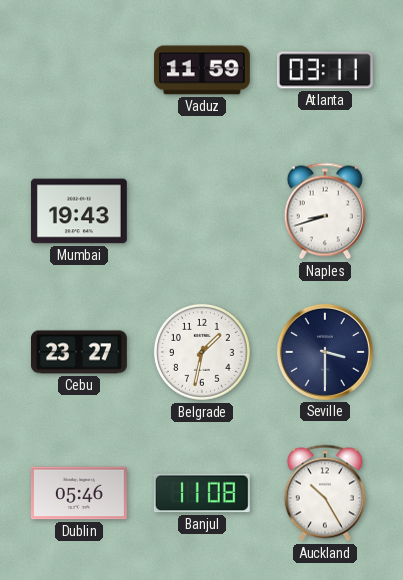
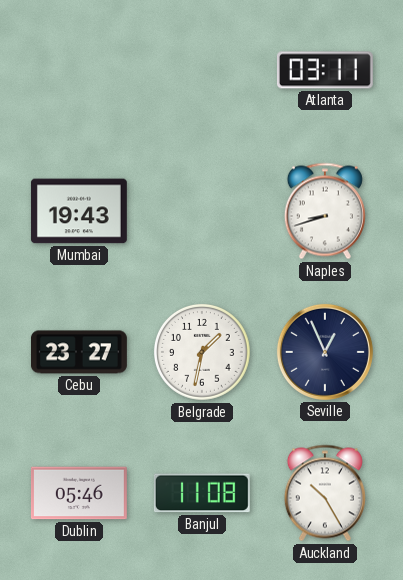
Vaduz: 11:59 -> none
Seville: 3:30 -> 12:56
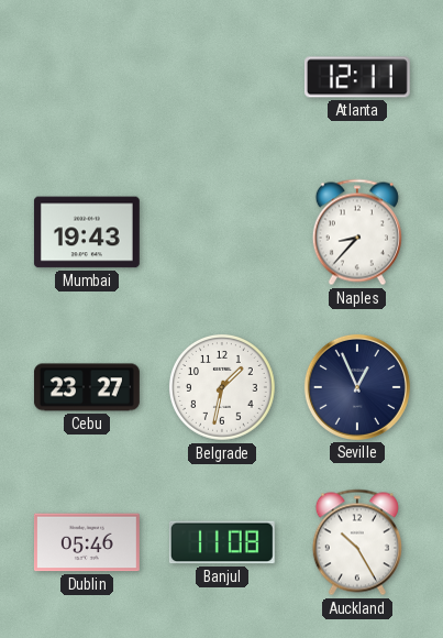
Atlanta: 03:11 -> 12:11
Naples: 8:42 -> 8:37
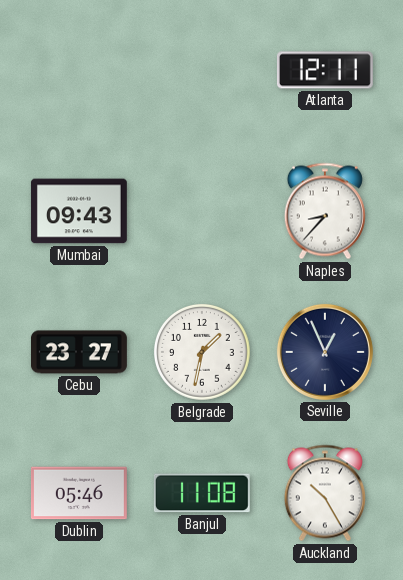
Mumbai: 19:43 -> 09:43
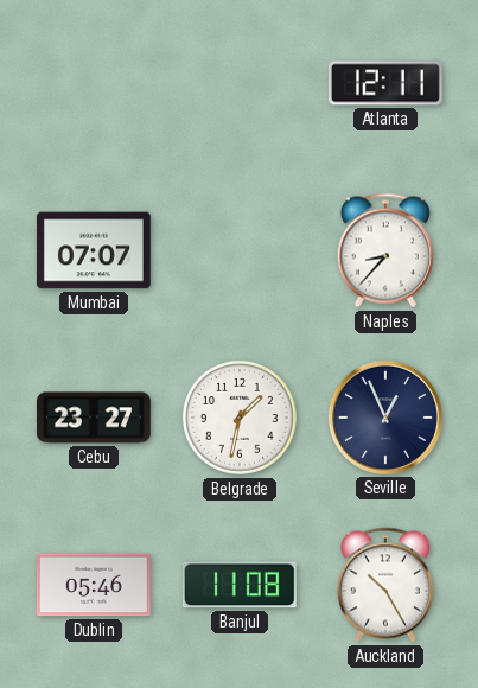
Mumbai: 09:43 -> 07:07
